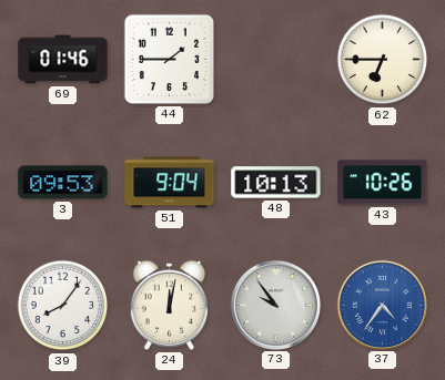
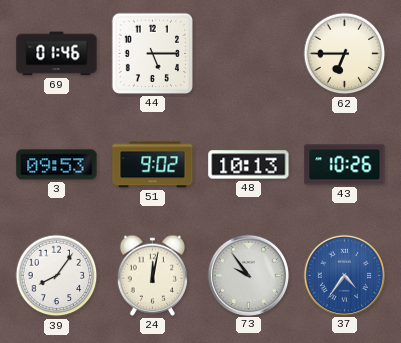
44: 1:45 -> 5:15
51: 9:04 -> 9:02
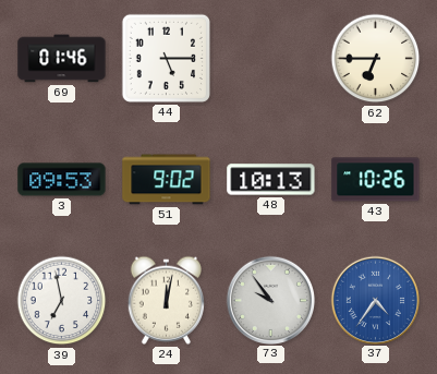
39: 8:06 -> 6:58
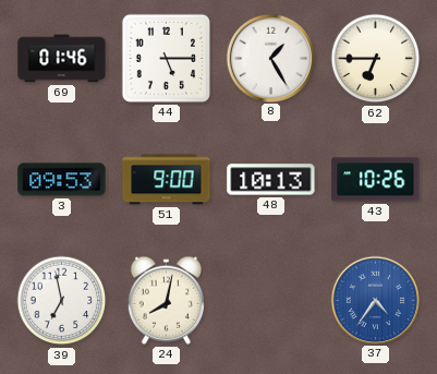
8: none -> 1:25
51: 9:02 -> 9:00
24: 12:02 -> 8:02
73: 9:54 -> none
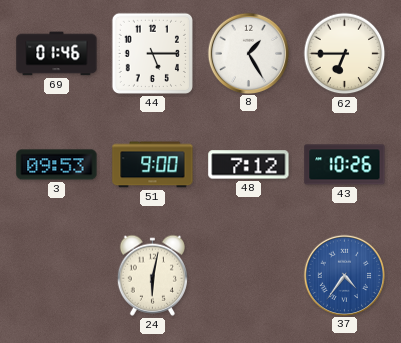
48: 10:13 -> 7:12
39: 6:58 -> none
24: 8:02 -> 6:02
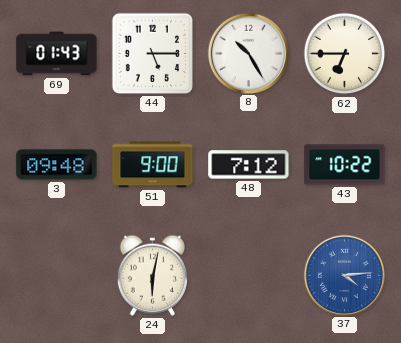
69: 01:46 -> 01:43
8: 1:25 -> 10:25
3: 09:53 -> 09:48
43: 10:26 -> 10:22
37: 4:36 -> 4:14
